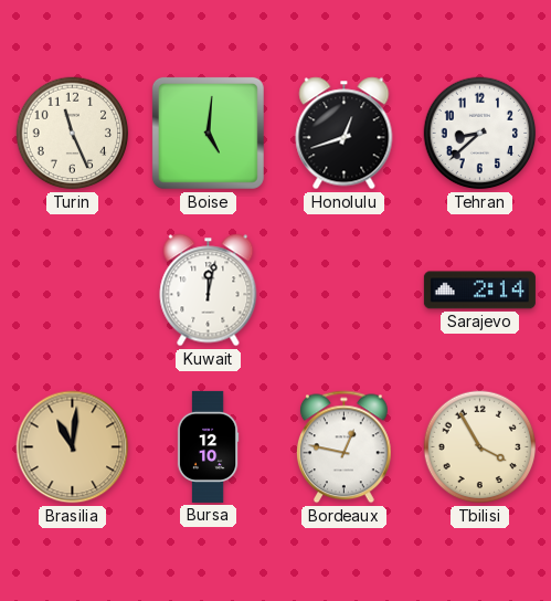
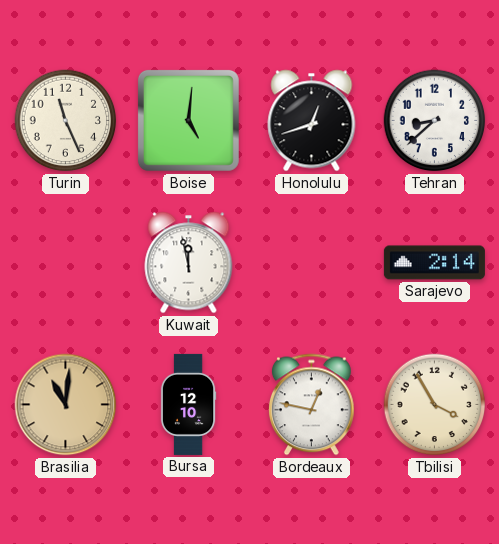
Kuwait: 12:02 -> 11:58
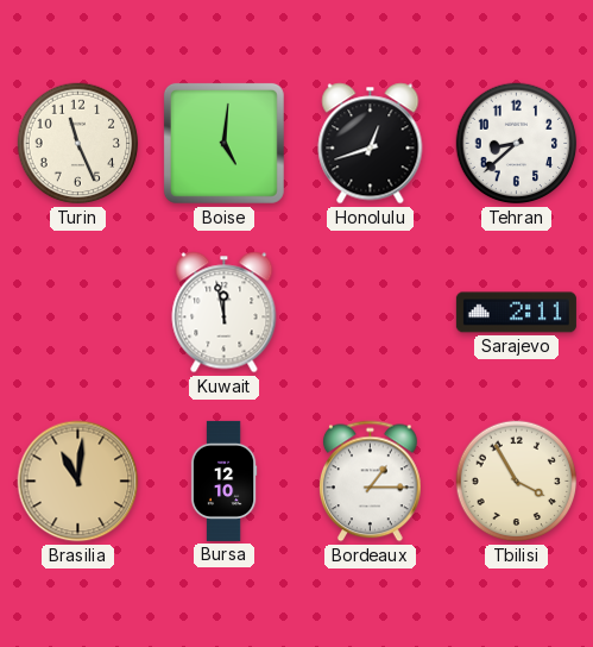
Sarajevo: 2:14 -> 2:11
Bordeaux: 12:47 -> 1:15
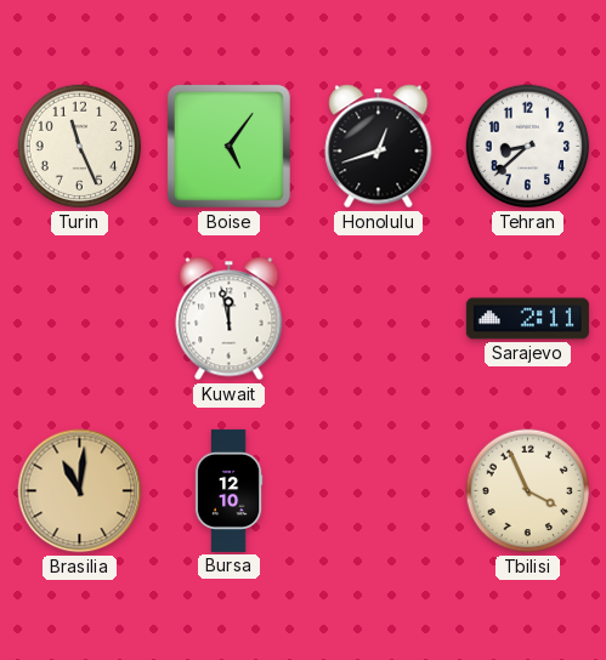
Boise: 5:01 -> 5:06
Bordeaux: 1:15 -> none
Tbilisi: 3:55 -> 3:56
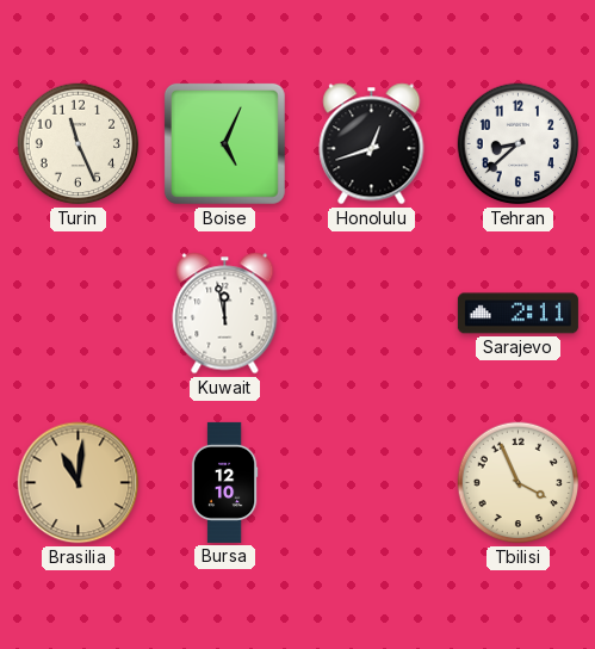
Boise: 5:06 -> 5:04
